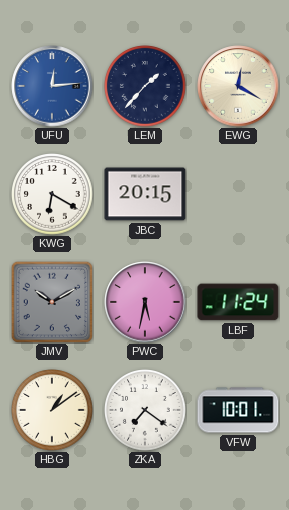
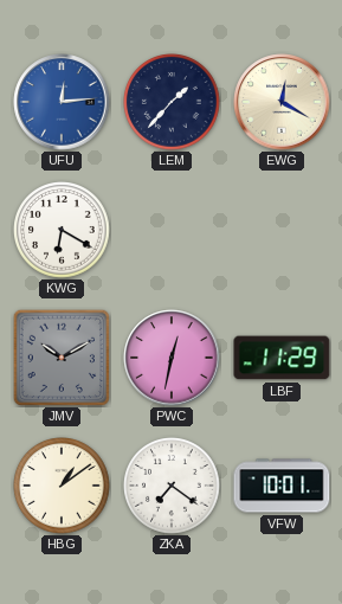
JBC: 20:15 -> none
PWC: 5:32 -> 12:32
LBF: 11:24 -> 11:29
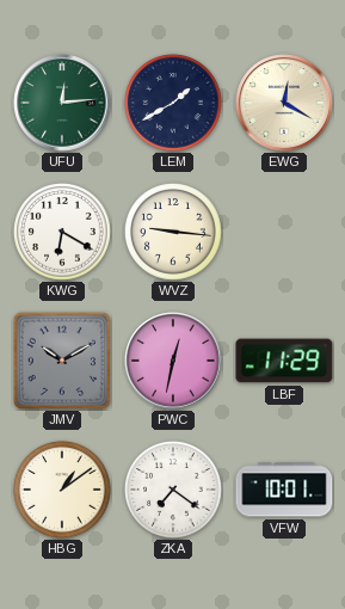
UFU dial: blue -> green
LEM: 1:37 -> 1:40
WVZ: none -> 9:16
